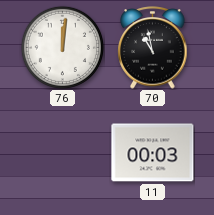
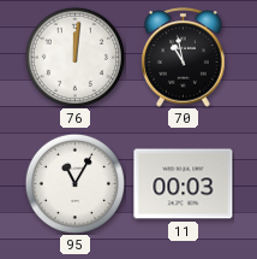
95: none -> 11:05
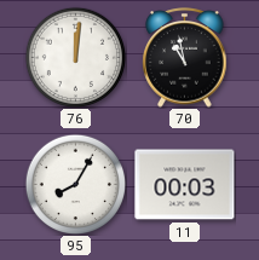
95: 11:05 -> 8:05
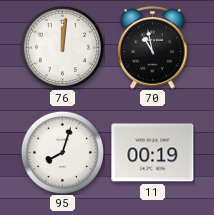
95: 8:05 -> 8:03
11: 00:03 -> 00:19
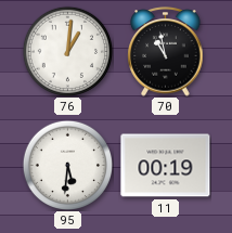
76: 12:01 -> 1:01
95: 8:03 -> 5:31
